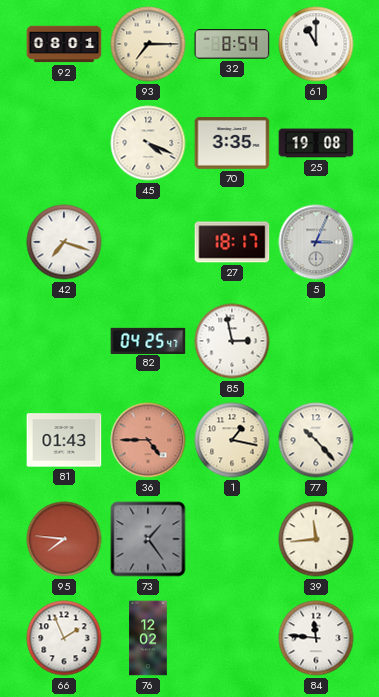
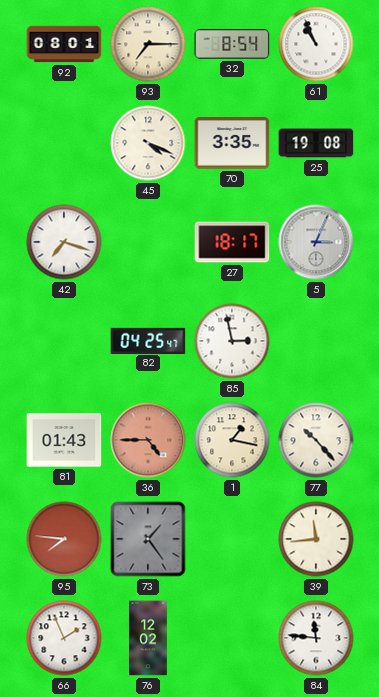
61: 11:00 -> 10:56
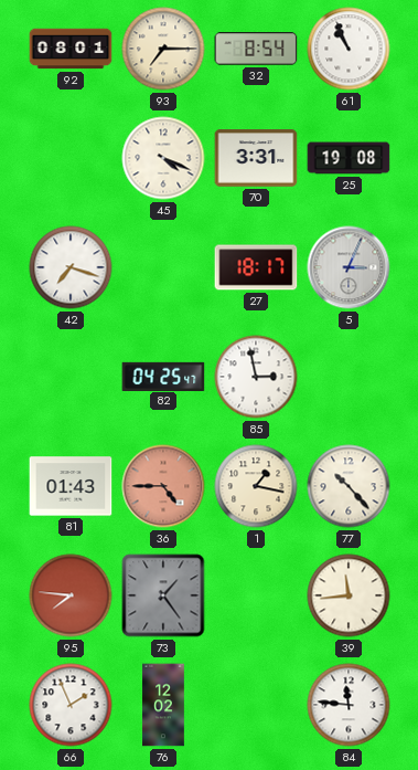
70: 3:35 -> 3:31
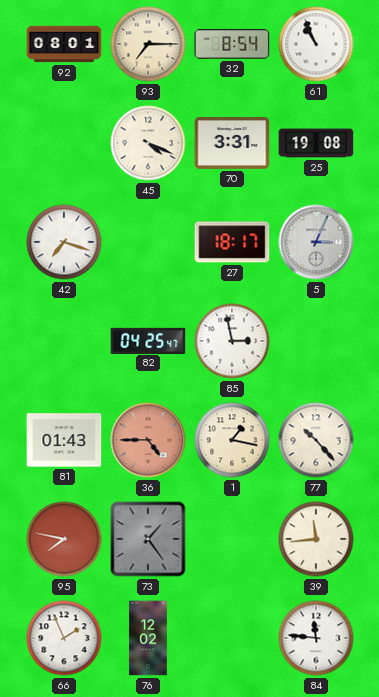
95: 7:46 -> 7:47
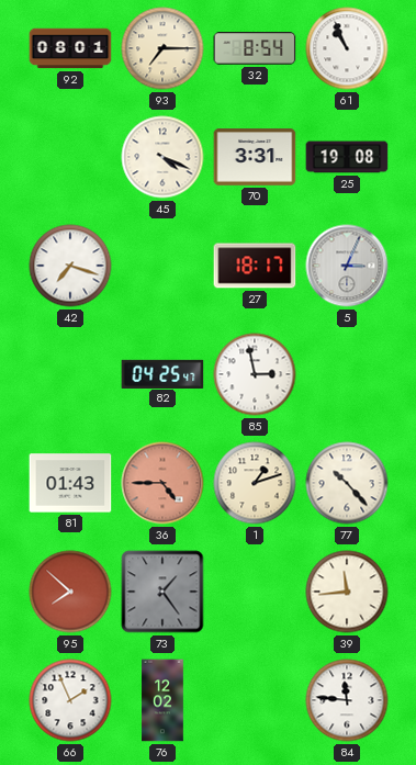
1: 1:17 -> 1:12
95: 7:47 -> 7:52
